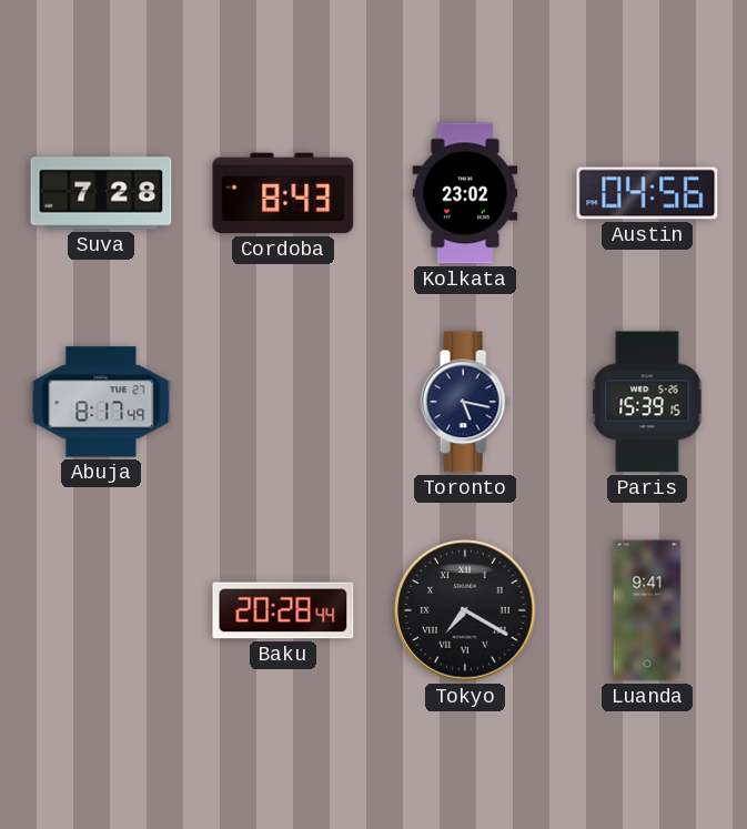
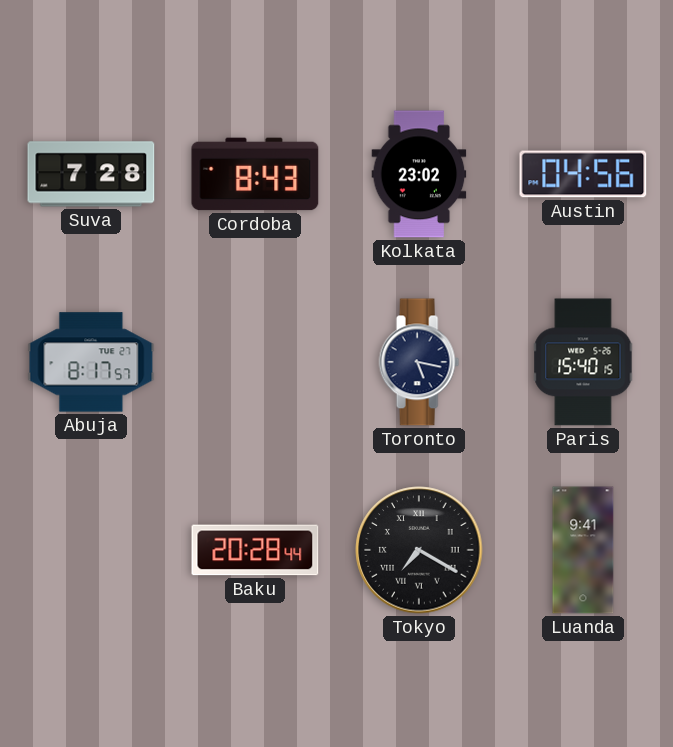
Abuja: 8:17:49 -> 8:17:57
Paris: 15:39 -> 15:40
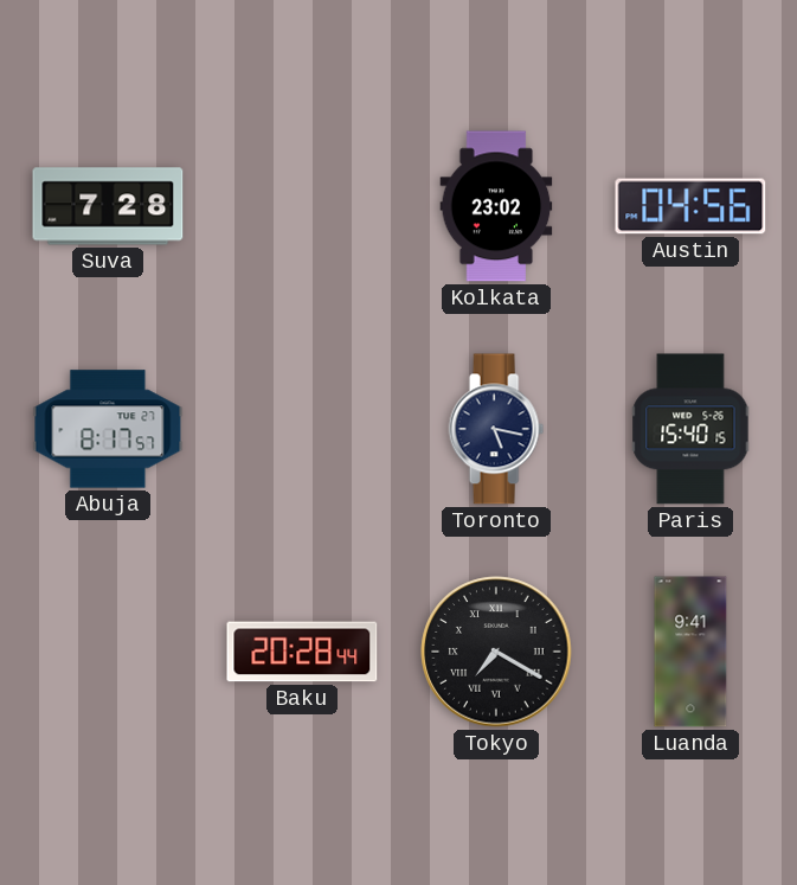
Cordoba: 8:43 -> none
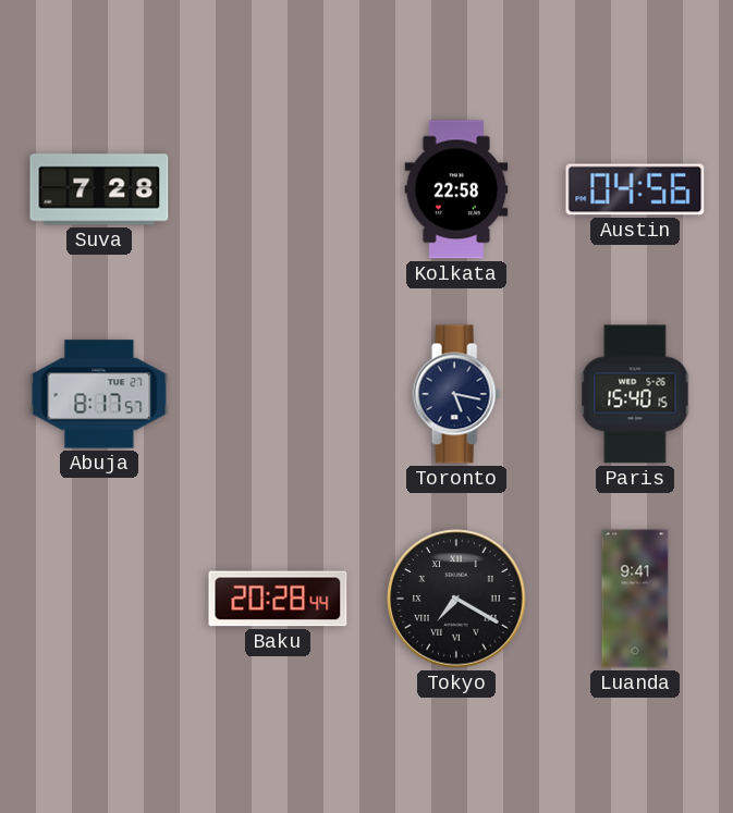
Kolkata: 23:02 -> 22:58
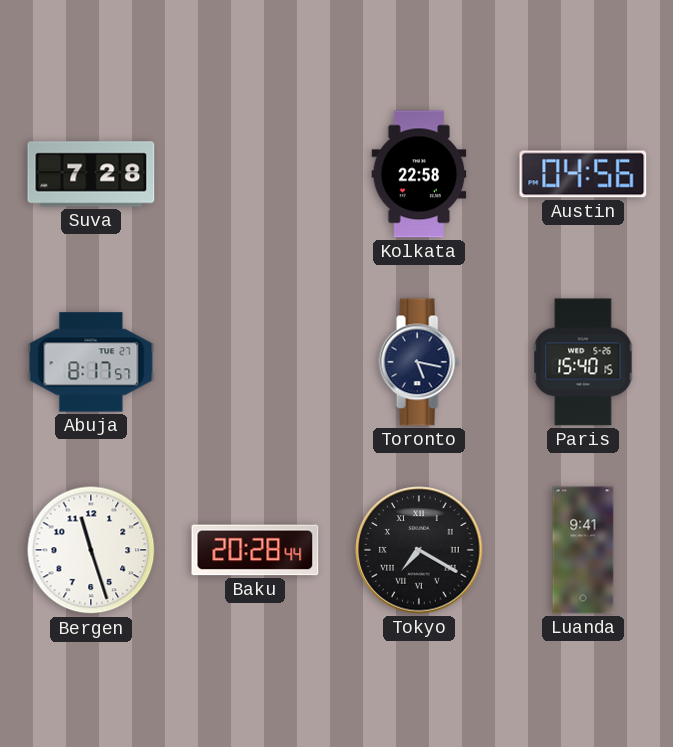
Bergen: none -> 11:27
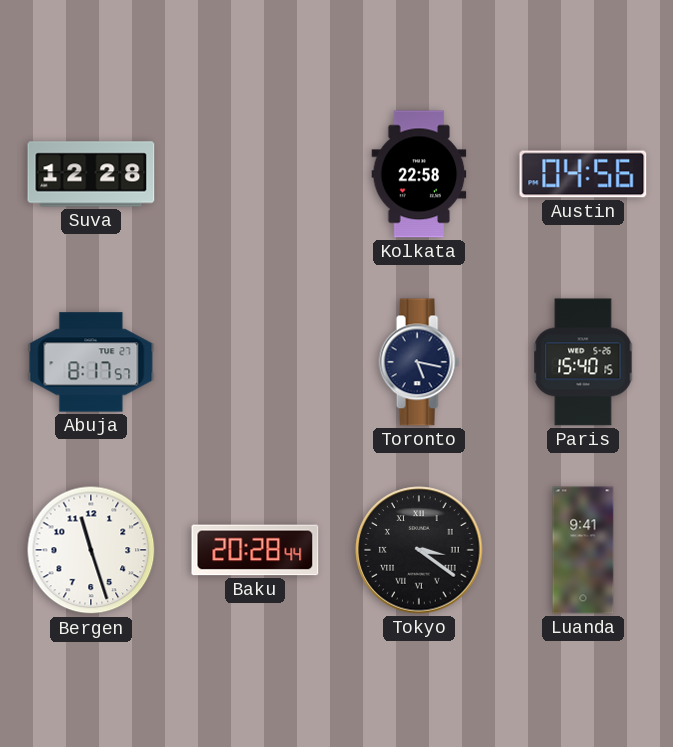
Suva: 7:28 -> 12:28
Tokyo: 7:20 -> 3:21
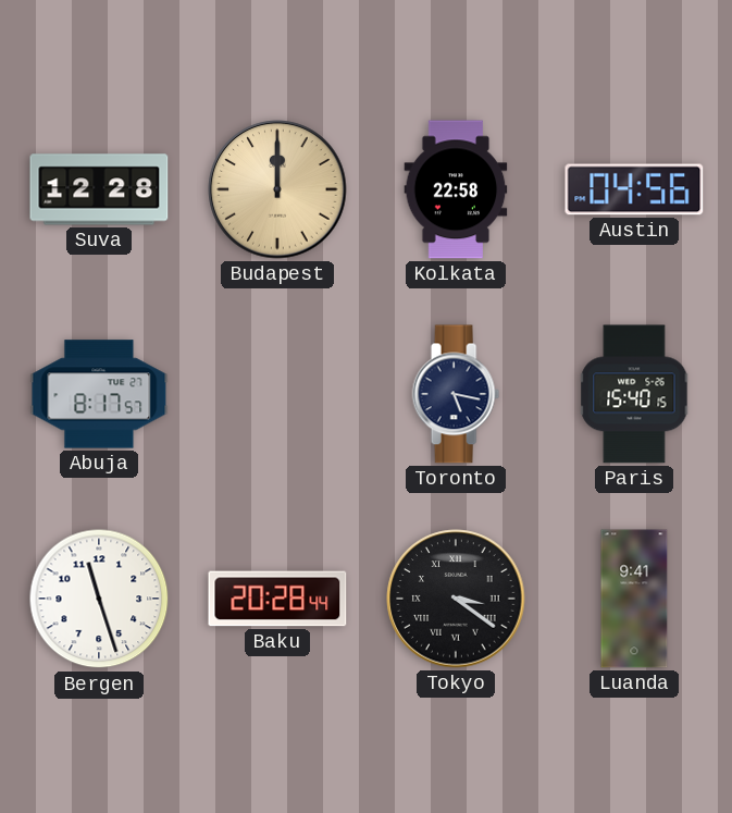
Budapest: none -> 12:00
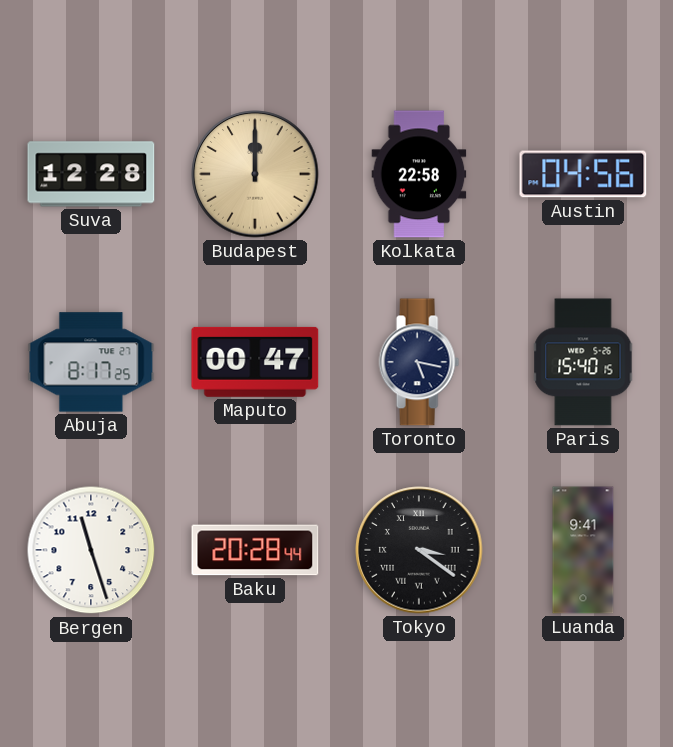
Abuja: 8:17:57 -> 8:17:25
Maputo: none -> 00:47
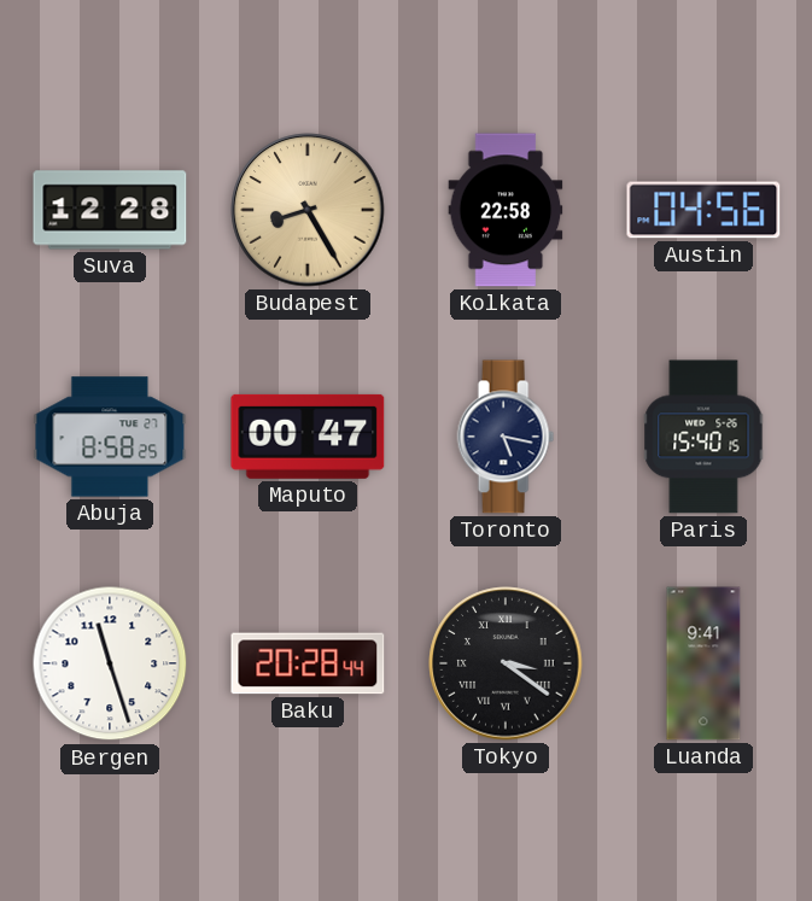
Budapest: 12:00 -> 8:25
Abuja: 8:17 -> 8:58
